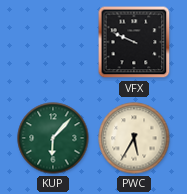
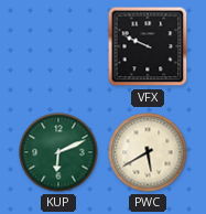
KUP: 6:07 -> 6:11
PWC: 5:35 -> 5:40
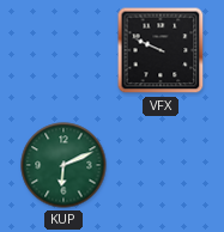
PWC: 5:40 -> none
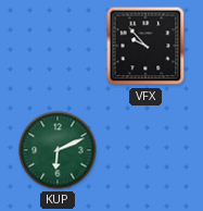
VFX: 9:49 -> 9:53
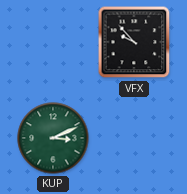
KUP: 6:11 -> 3:11
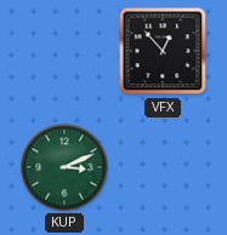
VFX: 9:53 -> 12:53
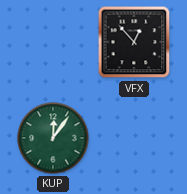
KUP: 3:11 -> 12:06
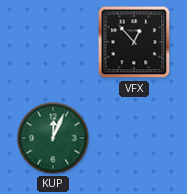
KUP: 12:06 -> 12:04
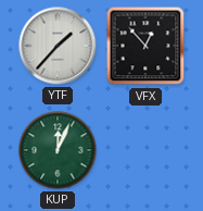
YTF: none -> 1:37
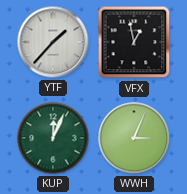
VFX: 12:53 -> 12:58
WWH: none -> 3:04
